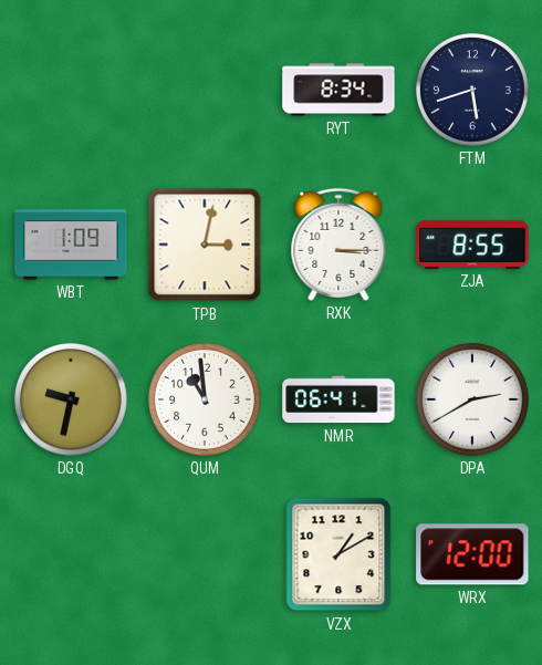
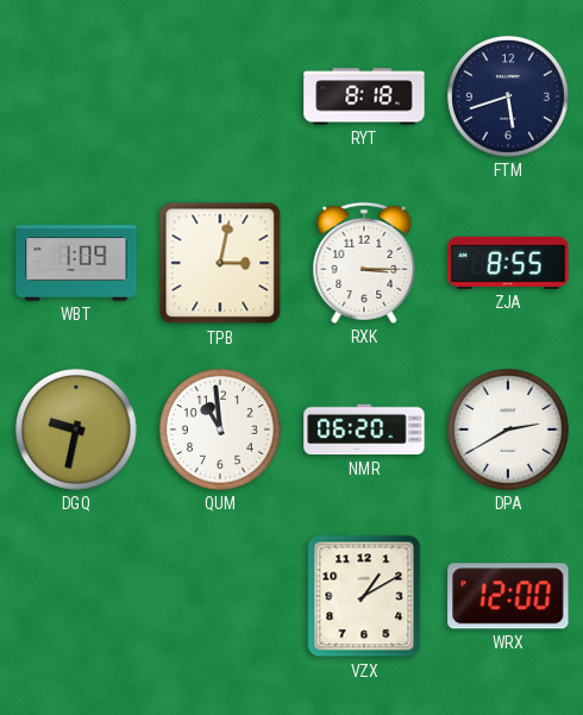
RYT: 8:34 -> 8:18
NMR: 06:41 -> 06:20
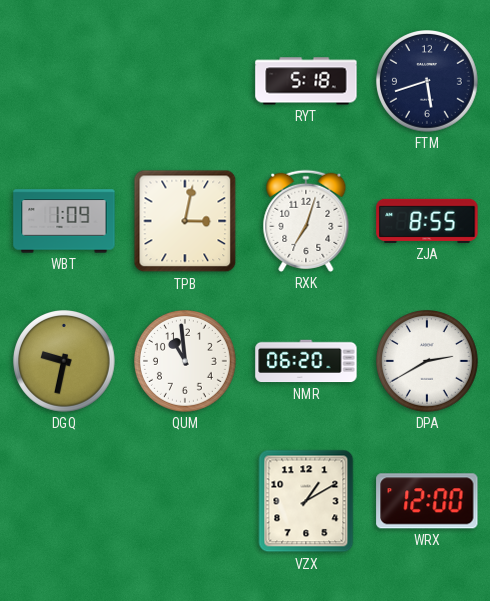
RYT: 8:18 -> 5:18
RXK: 3:15 -> 7:03
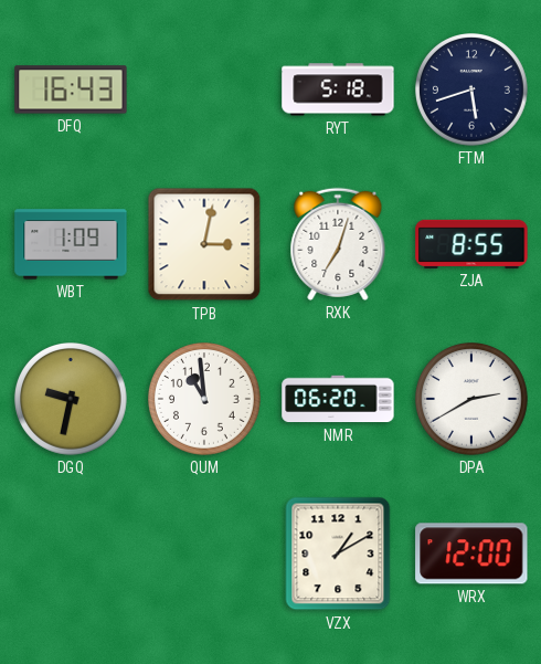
DFQ: none -> 16:43
